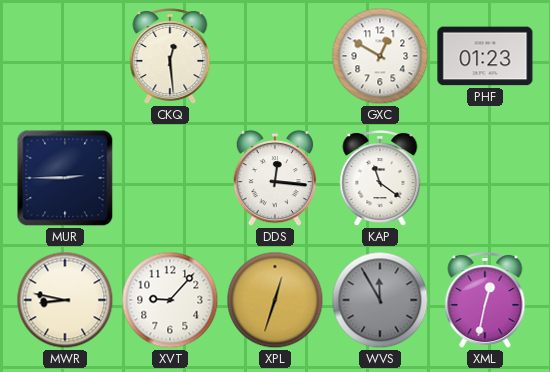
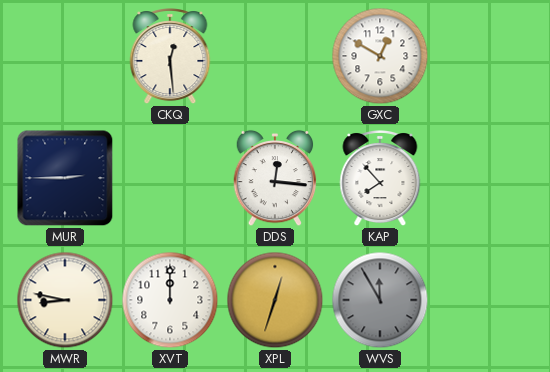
PHF: 01:23 -> none
KAP: 11:21 -> 7:53
XVT: 9:07 -> 12:00
XML: 12:32 -> none
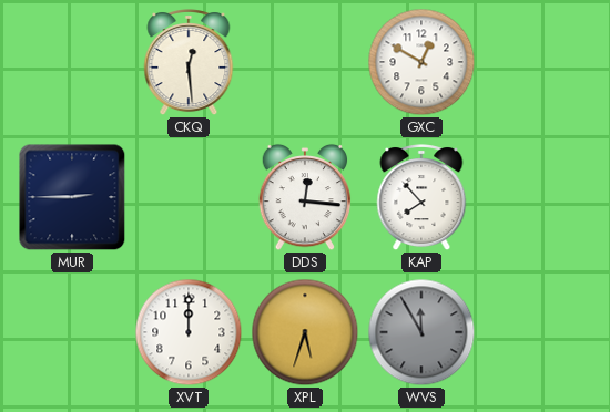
MWR: 8:47 -> none
XPL: 12:33 -> 5:33
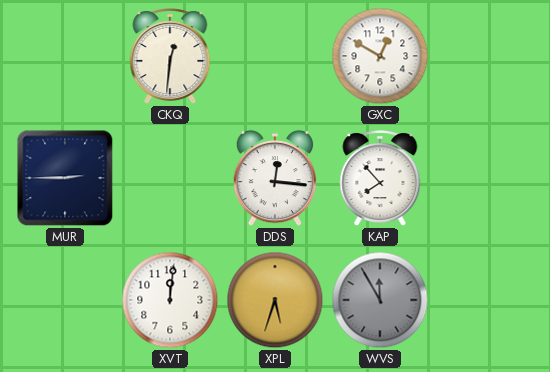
CKQ: 12:29 -> 12:31
XVT: 12:00 -> 12:01
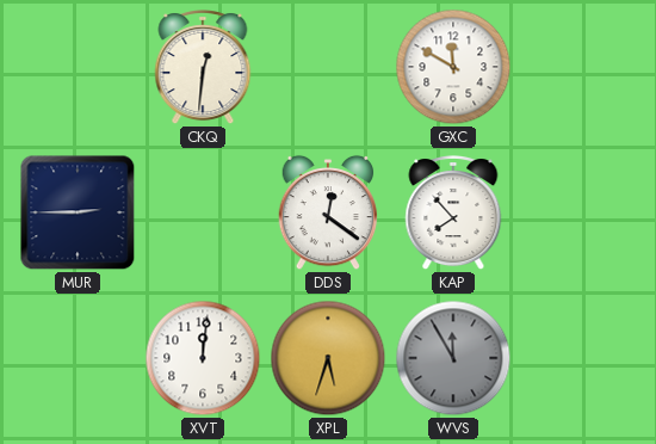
GXC: 12:50 -> 11:50
DDS: 12:16 -> 12:21
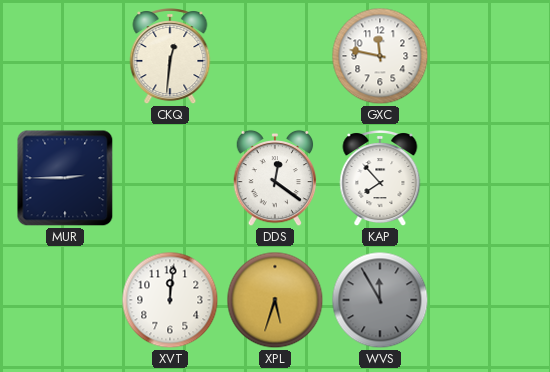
GXC: 11:50 -> 11:47
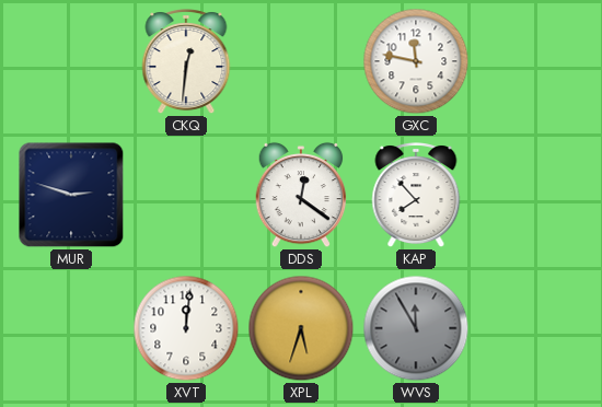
MUR: 2:45 -> 2:48
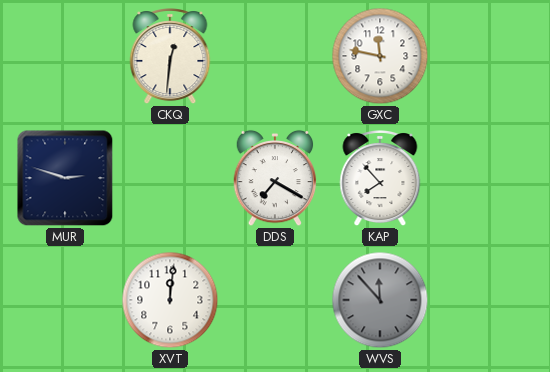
DDS: 12:21 -> 7:20
XPL: 5:33 -> none
WVS: 11:55 -> 11:53
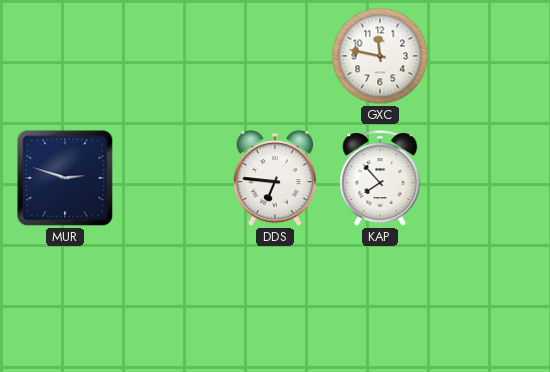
CKQ: 12:31 -> none
DDS: 7:20 -> 6:46
XVT: 12:01 -> none
WVS: 11:53 -> none
